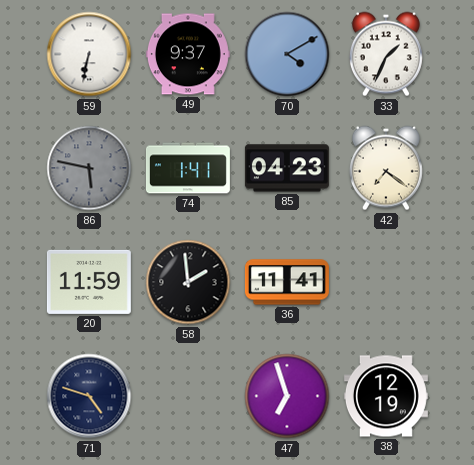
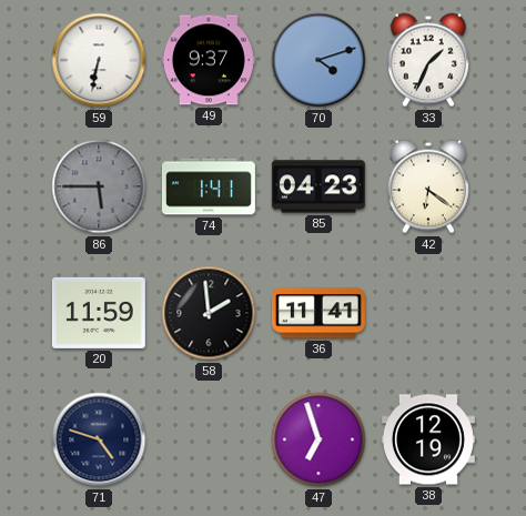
70: 4:10 -> 4:12
86: 5:47 -> 5:45
42: 7:21 -> 6:21
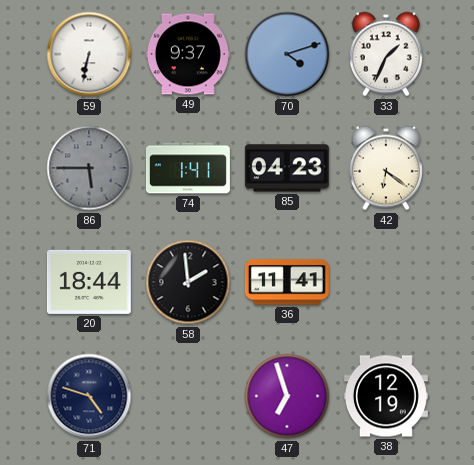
20: 11:59 -> 18:44
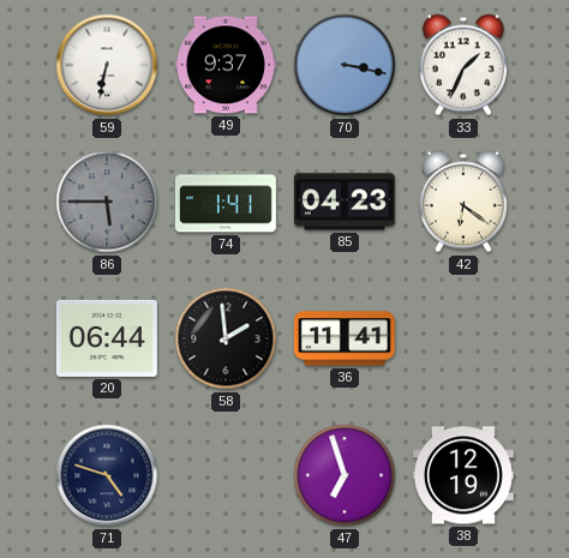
70: 4:12 -> 3:17
20: 18:44 -> 06:44
